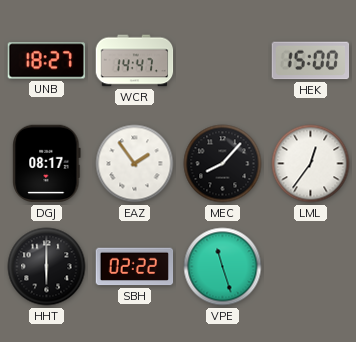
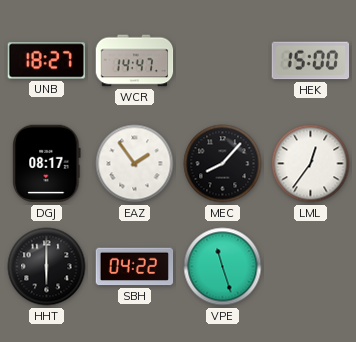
SBH: 02:22 -> 04:22
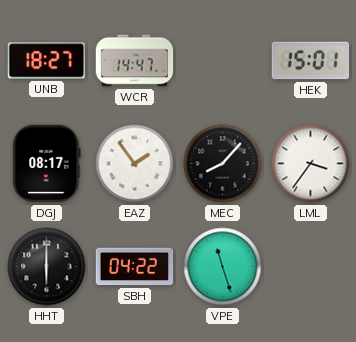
HEK: 15:00 -> 15:01
LML: 12:36 -> 3:36
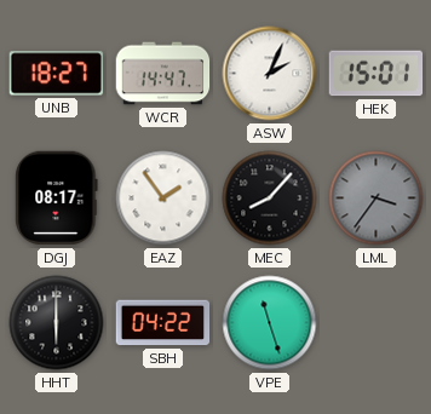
ASW: none -> 2:04
LML dial: white -> grey
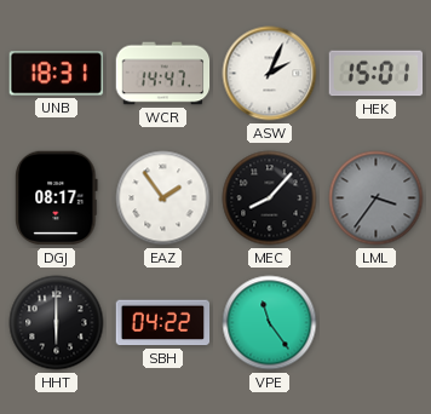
UNB: 18:27 -> 18:31
VPE: 11:27 -> 11:24
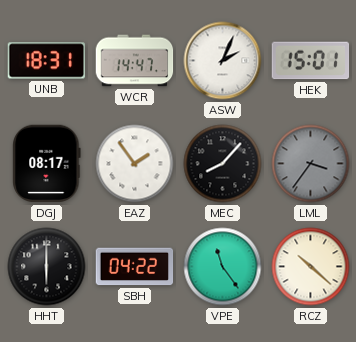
RCZ: none -> 10:22
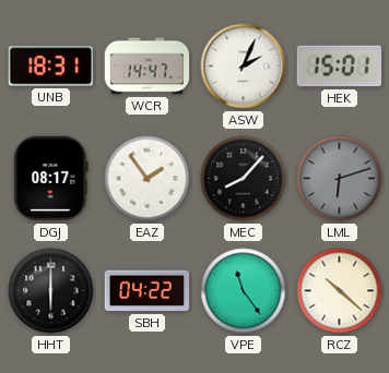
LML: 3:36 -> 6:12
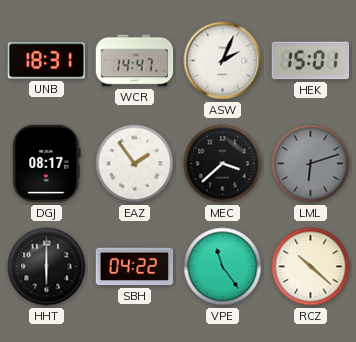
MEC: 8:07 -> 3:38
